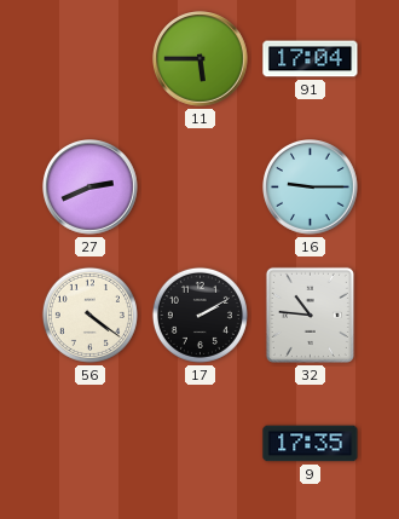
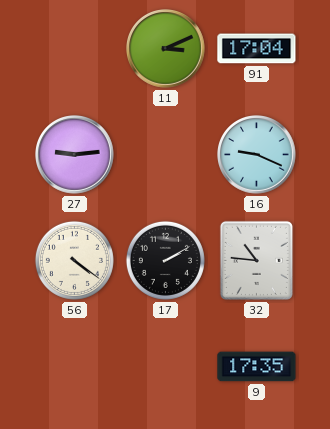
11: 5:45 -> 3:11
27: 2:41 -> 9:14
16: 9:15 -> 9:19
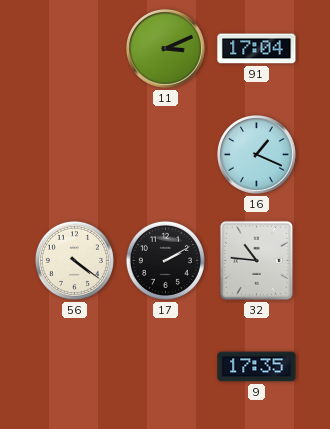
27: 9:14 -> none
16: 9:19 -> 1:19
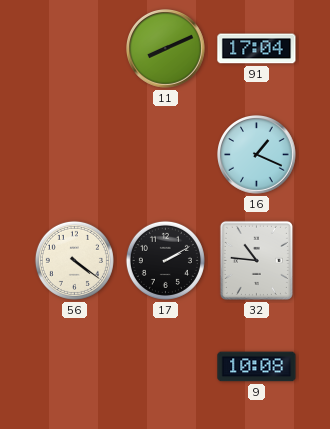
11: 3:11 -> 8:11
9: 17:35 -> 10:08
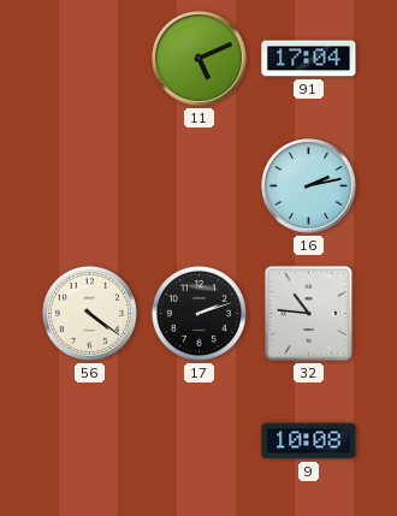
11: 8:11 -> 5:11
16: 1:19 -> 2:13
17: 2:10 -> 2:12
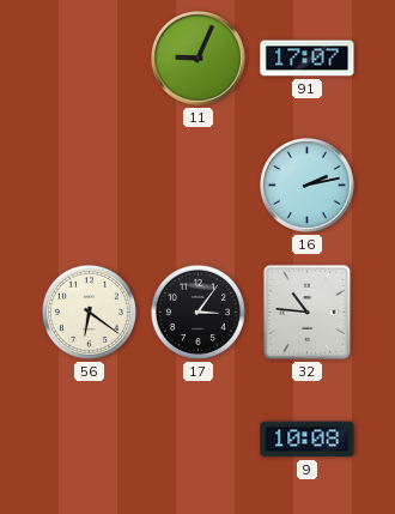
11: 5:11 -> 9:04
91: 17:04 -> 17:07
56: 4:21 -> 6:21
17: 2:12 -> 3:06
